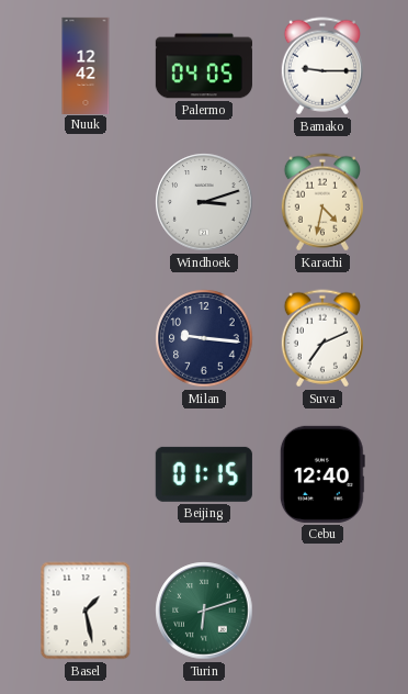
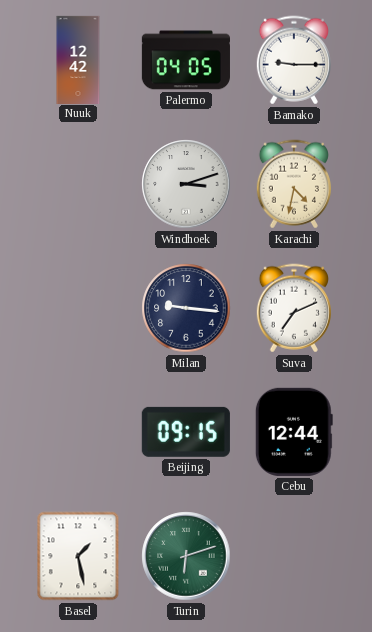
Beijing: 01:15 -> 09:15
Cebu: 12:40 -> 12:44
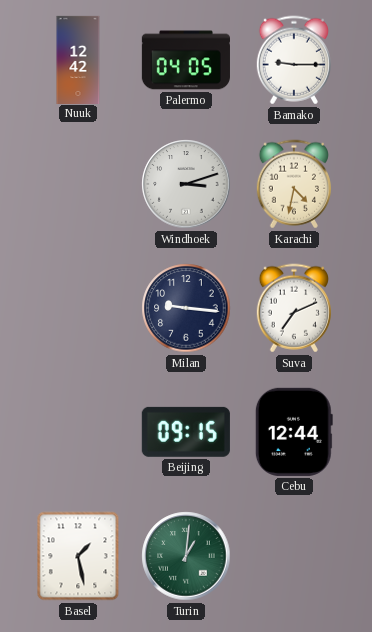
Turin: 6:12 -> 1:01
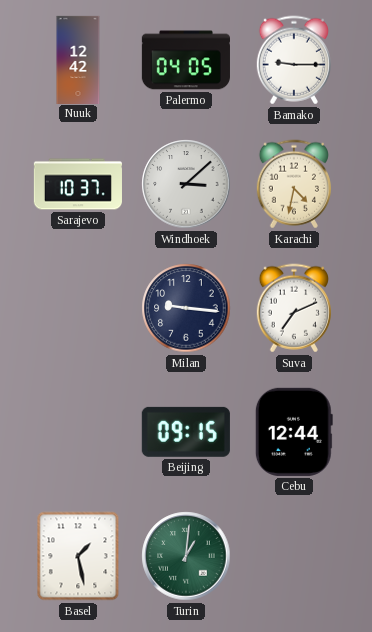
Sarajevo: none -> 10:37
Windhoek: 3:12 -> 3:08
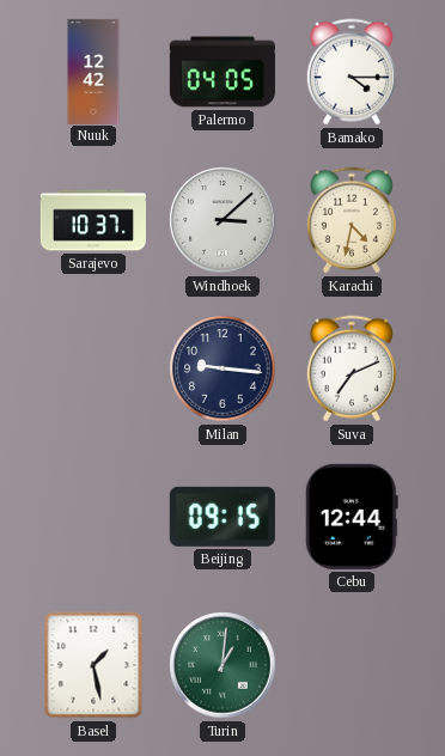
Bamako: 9:15 -> 4:15
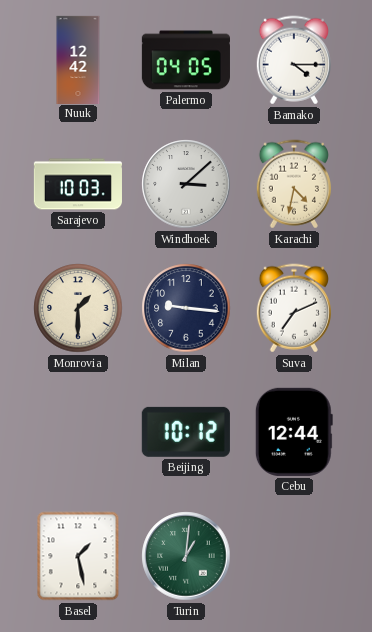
Sarajevo: 10:37 -> 10:03
Monrovia: none -> 1:30
Beijing: 09:15 -> 10:12
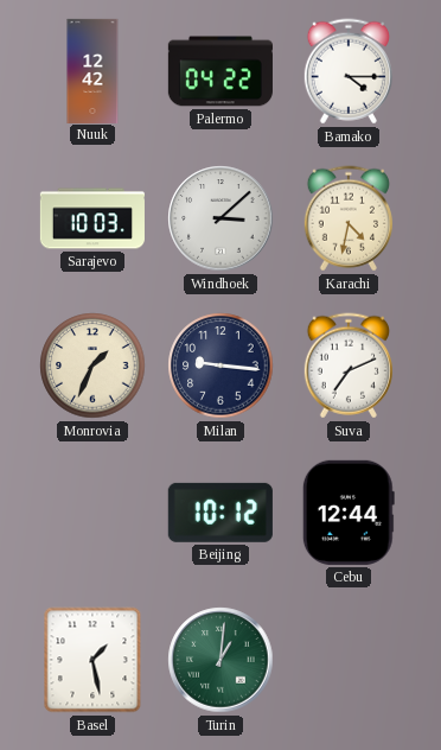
Palermo: 04:05 -> 04:22
Monrovia: 1:30 -> 1:34
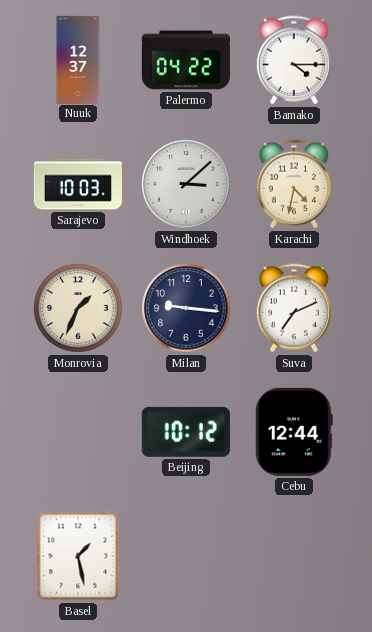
Nuuk: 12:42 -> 12:37
Turin: 1:01 -> none
